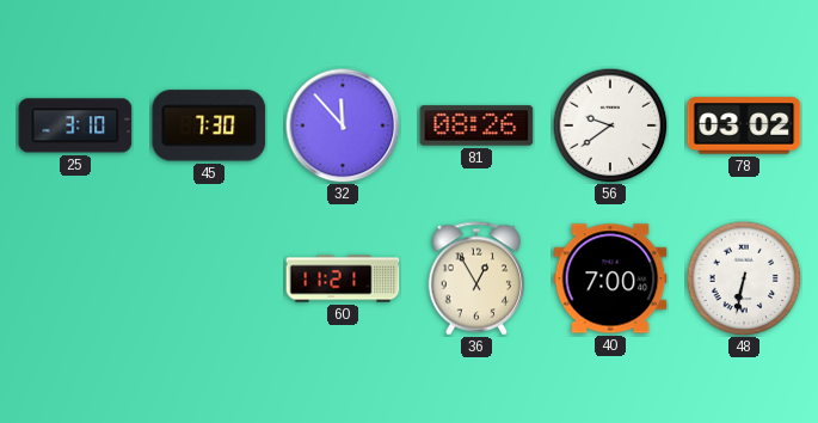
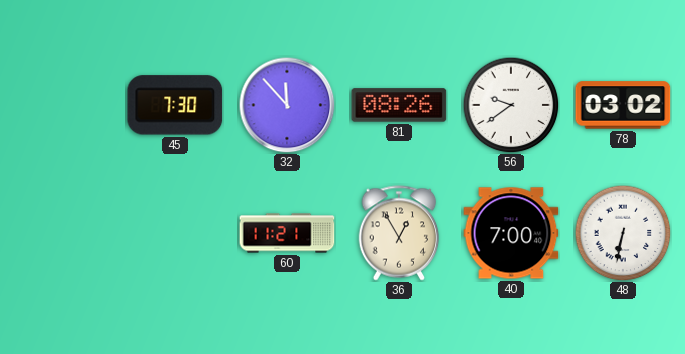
25: 3:10 -> none
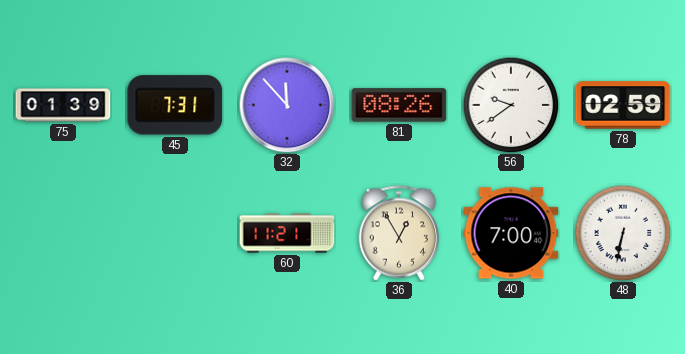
75: none -> 01:39
45: 7:30 -> 7:31
78: 03:02 -> 02:59
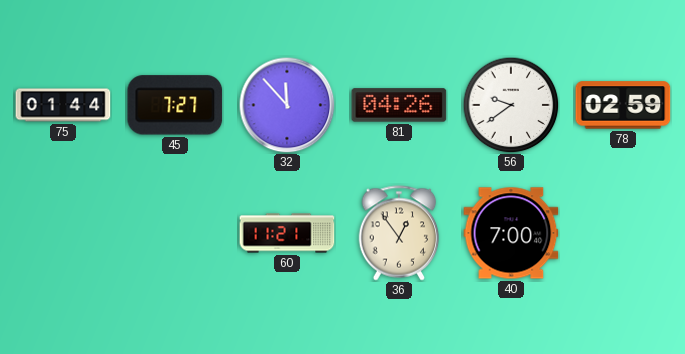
75: 01:39 -> 01:44
45: 7:31 -> 7:27
81: 08:26 -> 04:26
36: 12:55 -> 12:54
48: 6:32 -> none
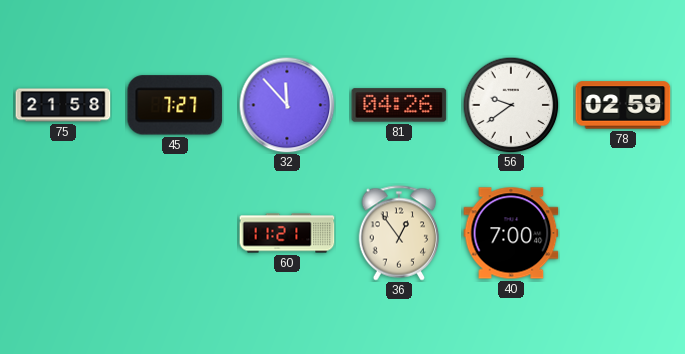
75: 01:44 -> 21:58
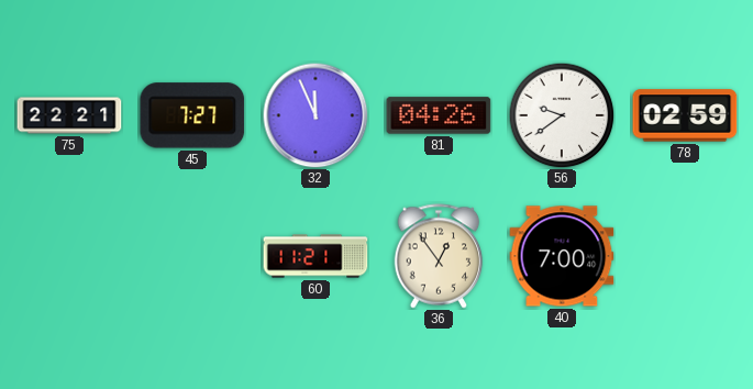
75: 21:58 -> 22:21
32: 11:53 -> 11:56
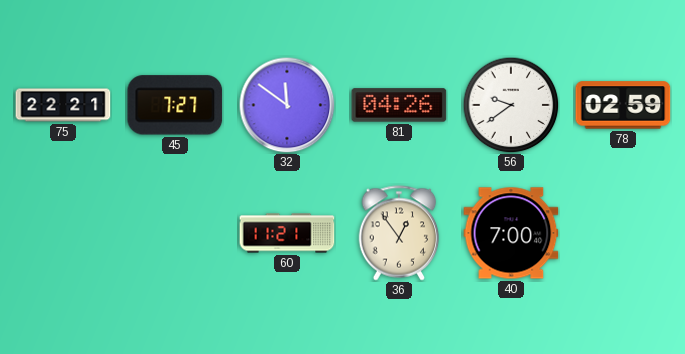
32: 11:56 -> 11:51
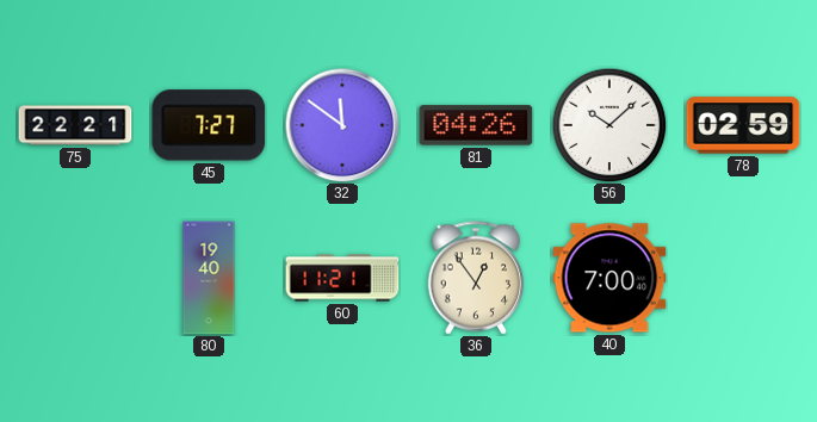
56: 9:39 -> 10:08
80: none -> 19:40
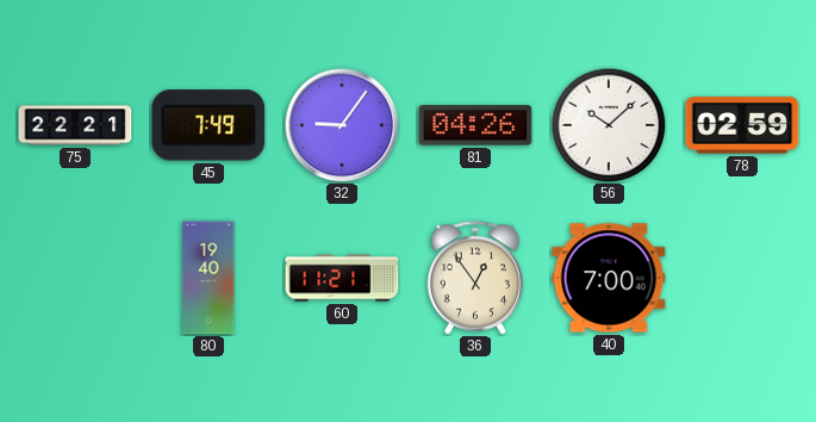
45: 7:27 -> 7:49
32: 11:51 -> 9:06
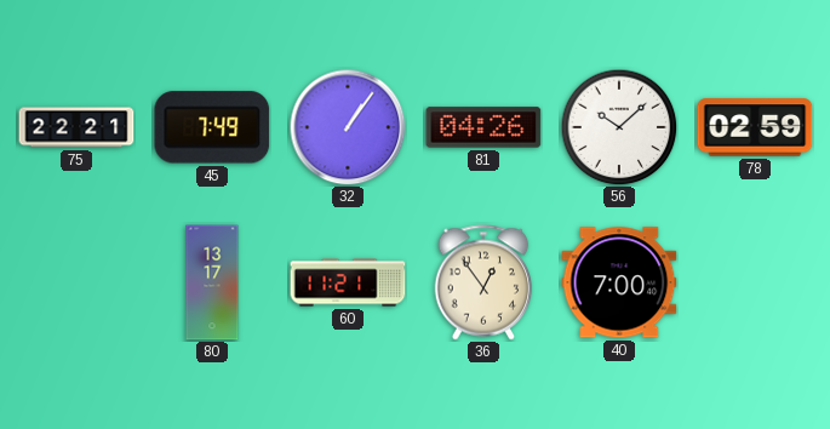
32: 9:06 -> 1:06
80: 19:40 -> 13:17
